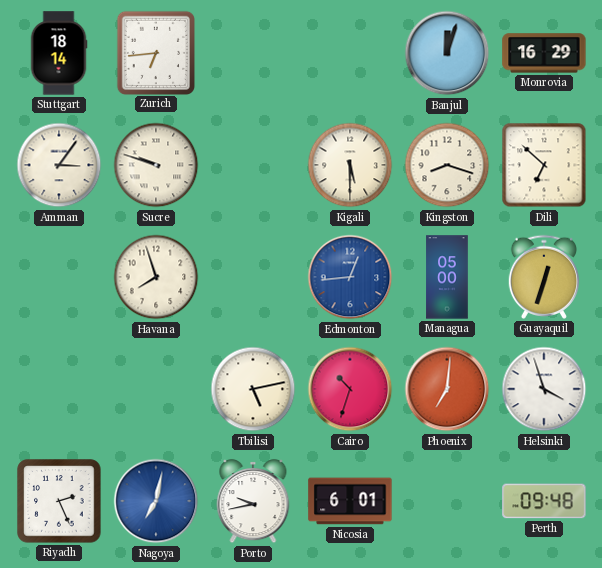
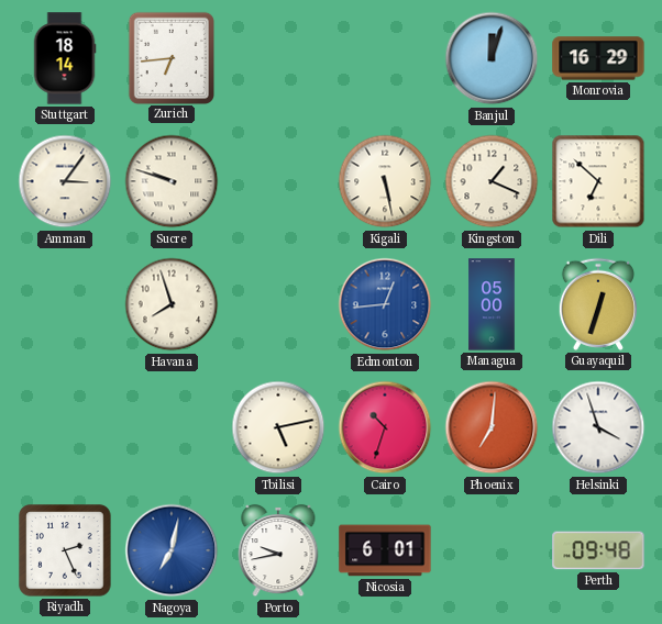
Kigali: 5:30 -> 5:28
Kingston: 8:18 -> 1:19
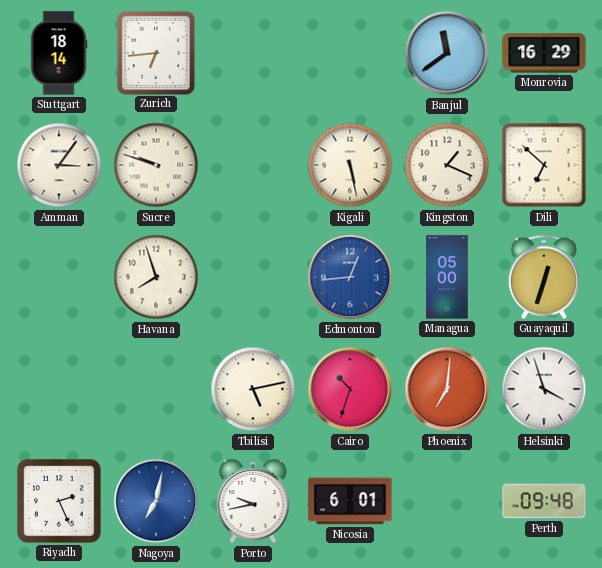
Banjul: 12:03 -> 11:39
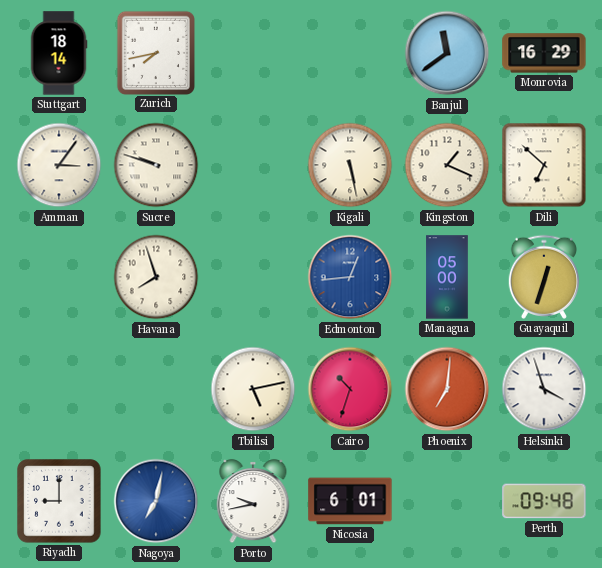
Zurich: 6:44 -> 7:43
Riyadh: 2:26 -> 9:00
